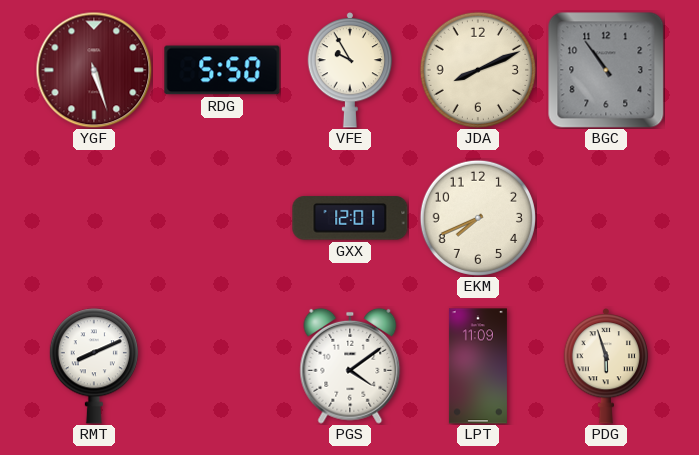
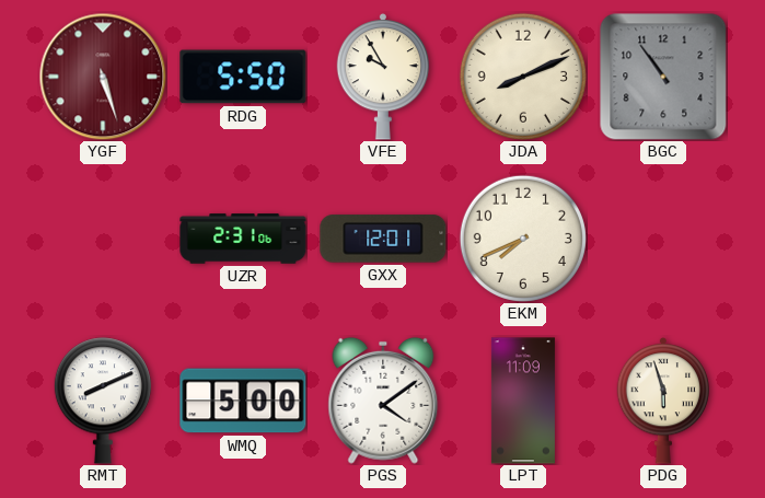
UZR: none -> 2:31
WMQ: none -> 5:00
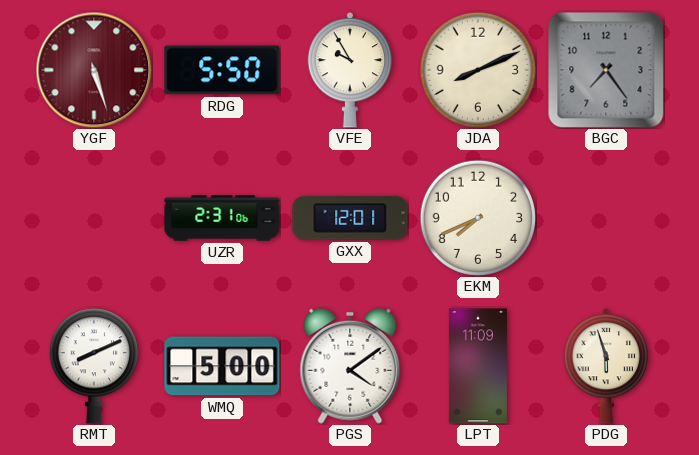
BGC: 10:54 -> 7:24
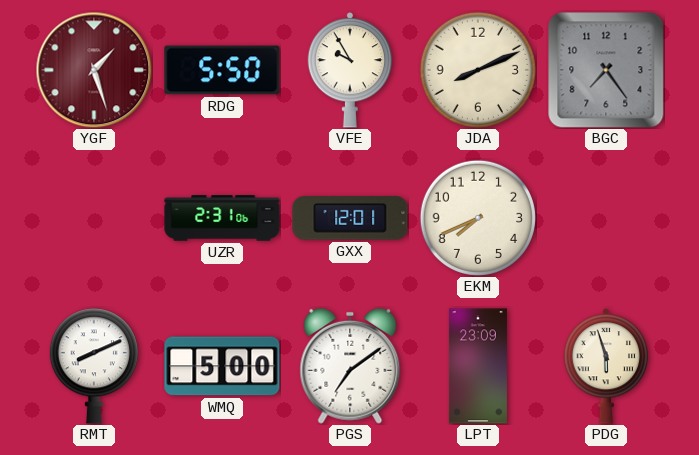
YGF: 5:27 -> 1:27
PGS: 4:09 -> 7:09
LPT: 11:09 -> 23:09
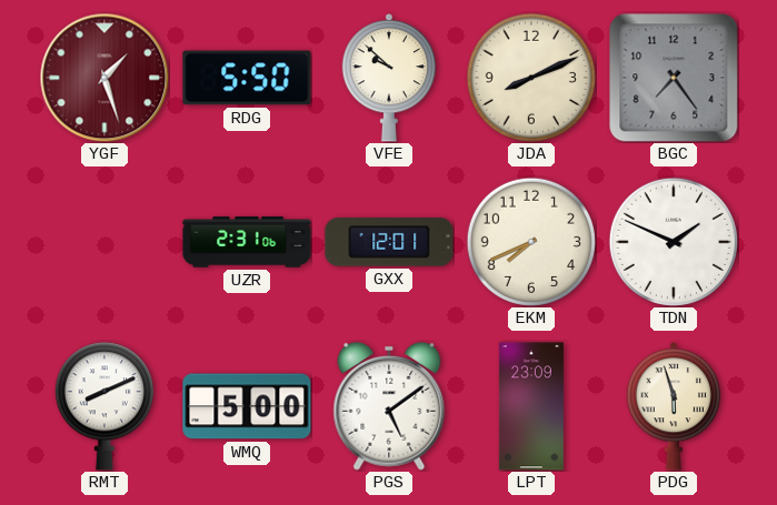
VFE: 9:55 -> 9:52
TDN: none -> 1:49
PGS: 7:09 -> 5:09
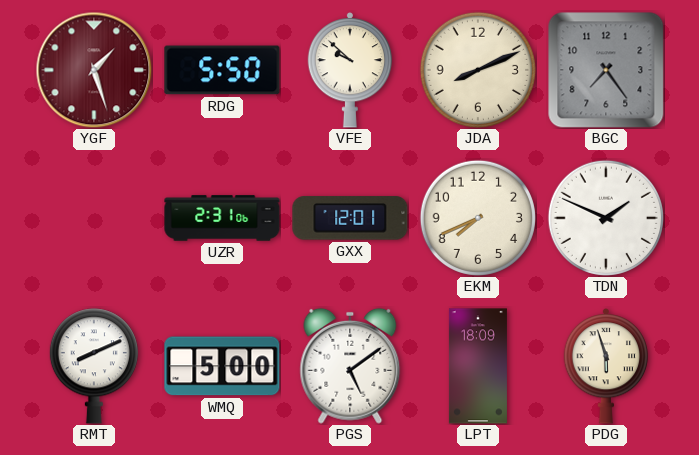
LPT: 23:09 -> 18:09
